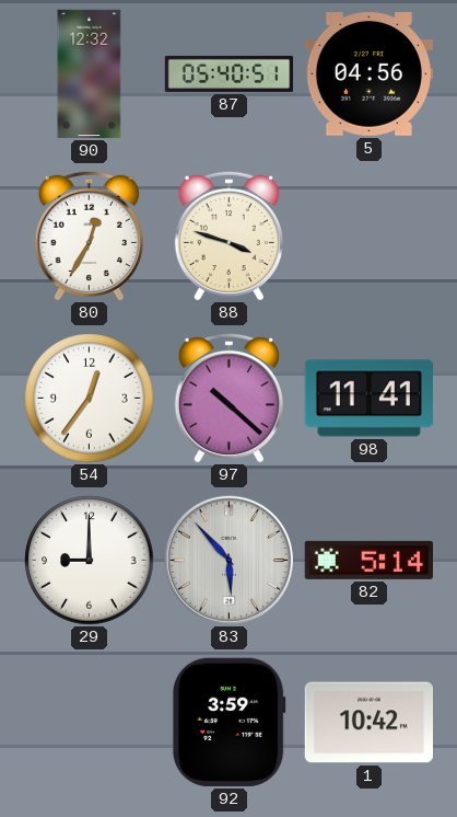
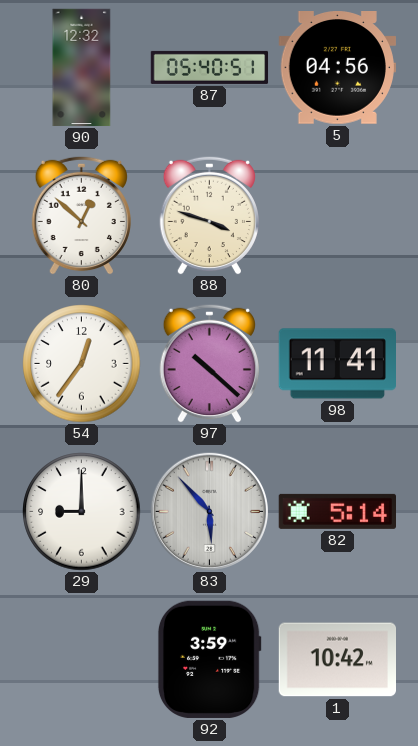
80: 12:35 -> 12:52
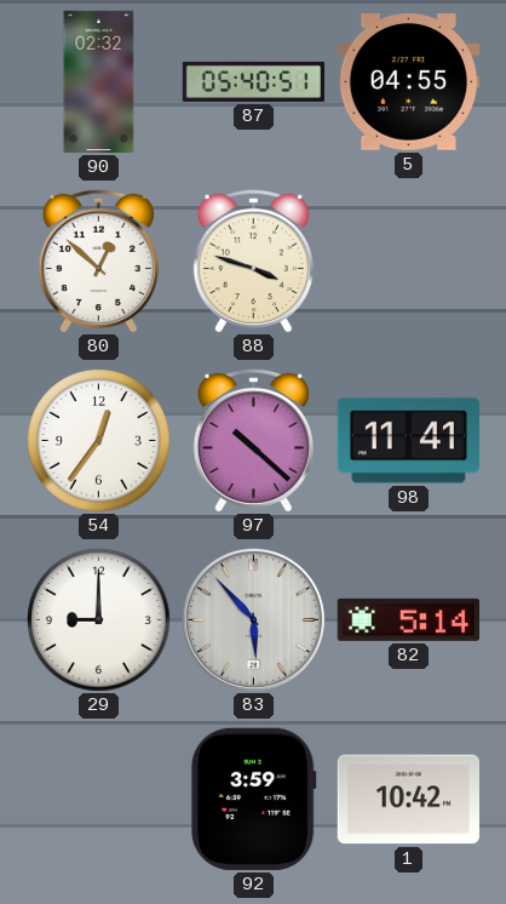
90: 12:32 -> 02:32
5: 04:56 -> 04:55
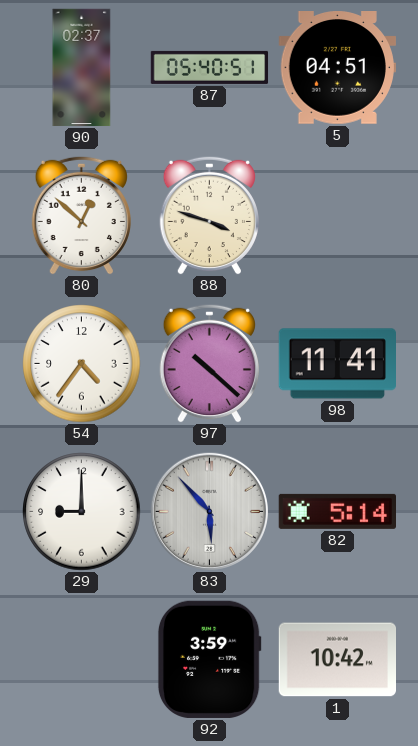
90: 02:32 -> 02:37
5: 04:55 -> 04:51
54: 12:36 -> 4:36
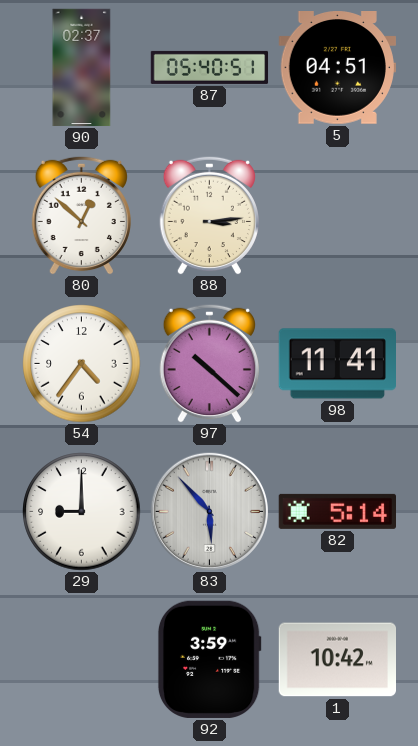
88: 3:48 -> 3:14
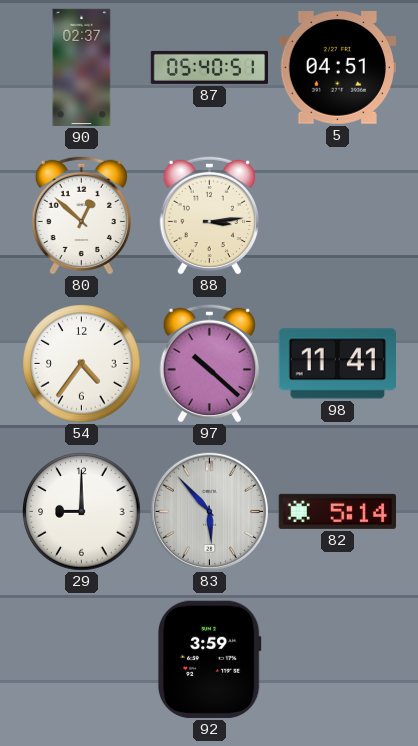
1: 10:42 -> none
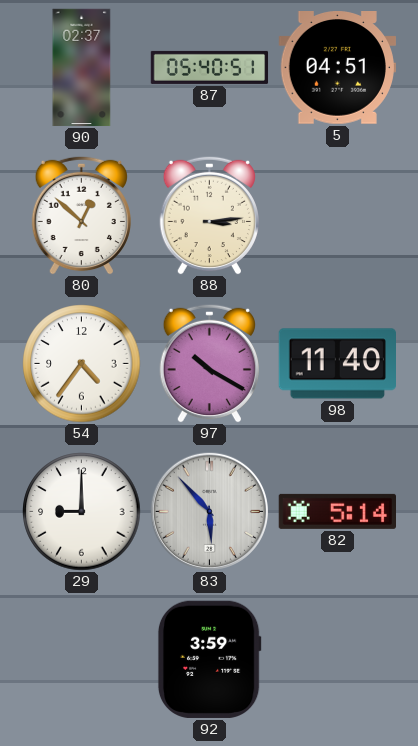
97: 10:22 -> 10:20
98: 11:41 -> 11:40
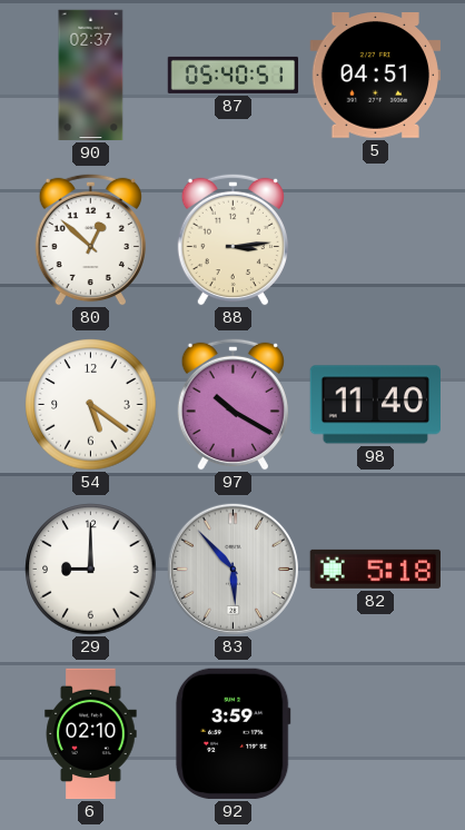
54: 4:36 -> 5:21
82: 5:14 -> 5:18
6: none -> 02:10
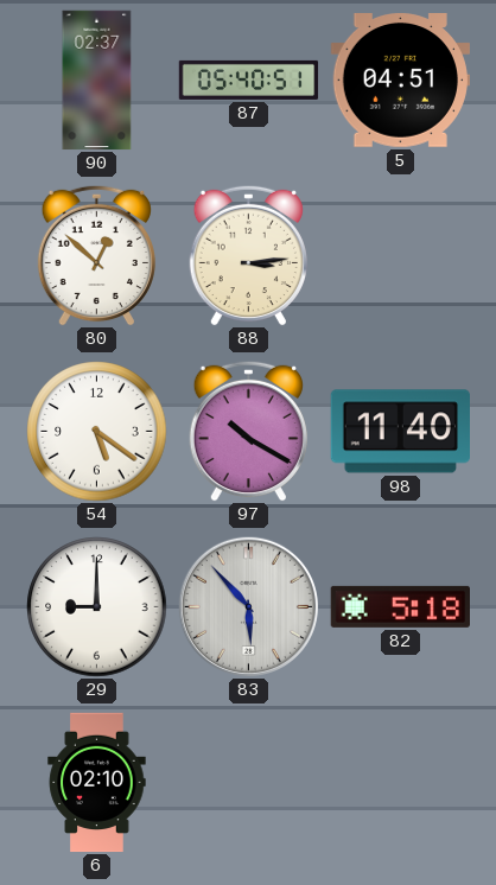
92: 3:59 -> none
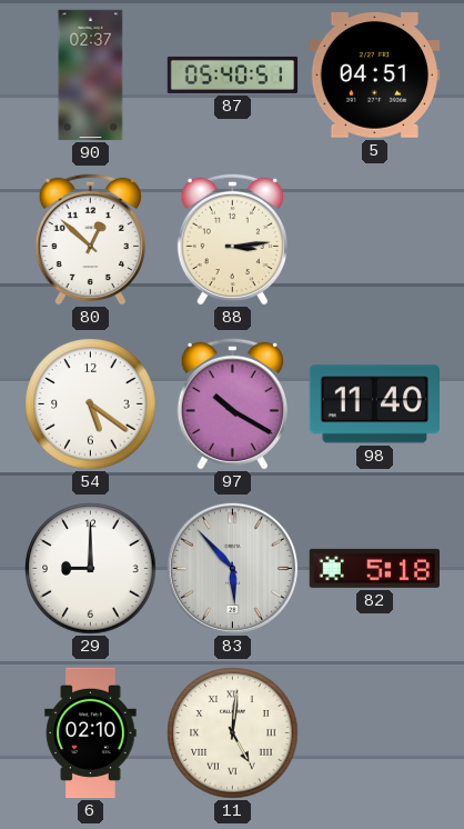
11: none -> 5:01
